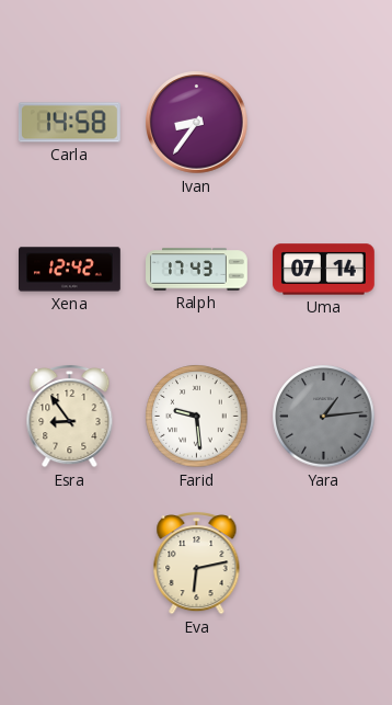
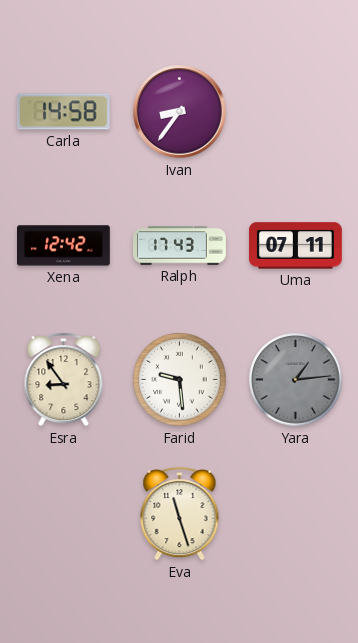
Uma: 07:14 -> 07:11
Eva: 6:13 -> 11:27
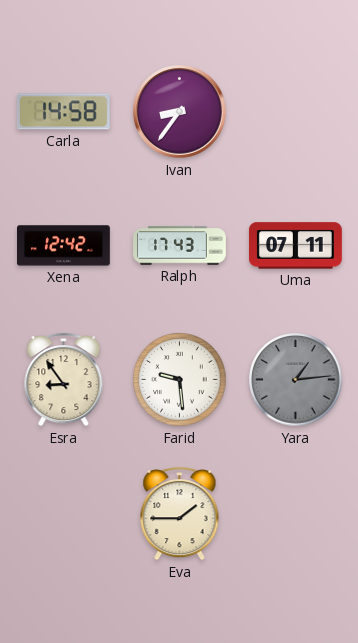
Eva: 11:27 -> 1:45
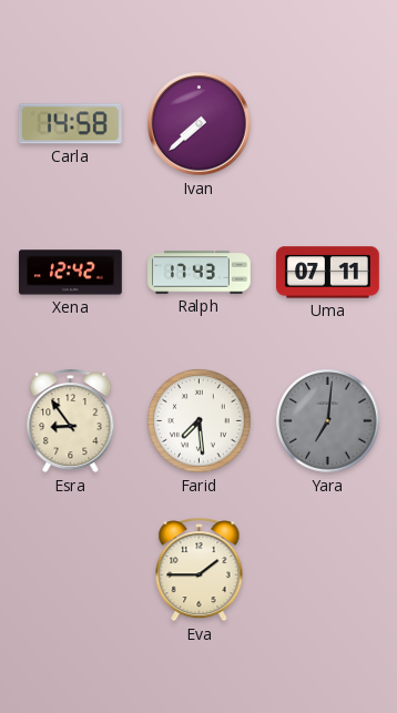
Ivan: 8:36 -> 7:38
Farid: 9:29 -> 7:29
Yara: 1:14 -> 7:01
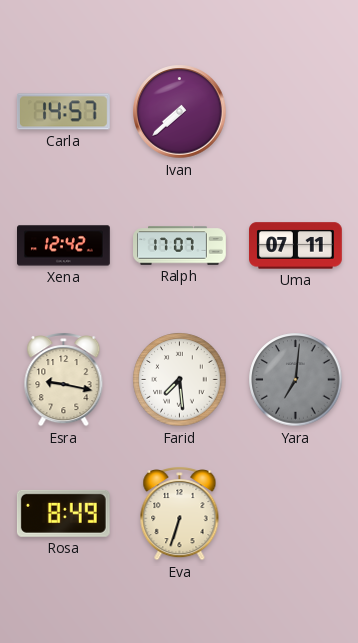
Carla: 14:58 -> 14:57
Ralph: 17:43 -> 17:07
Esra: 8:54 -> 9:17
Rosa: none -> 8:49
Eva: 1:45 -> 6:33
